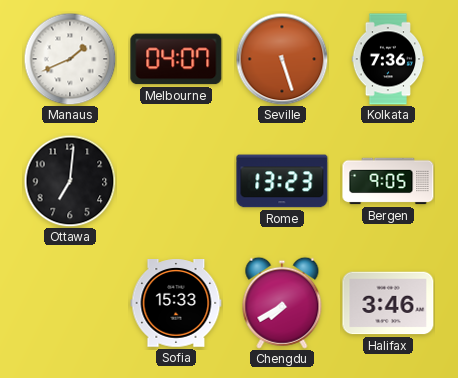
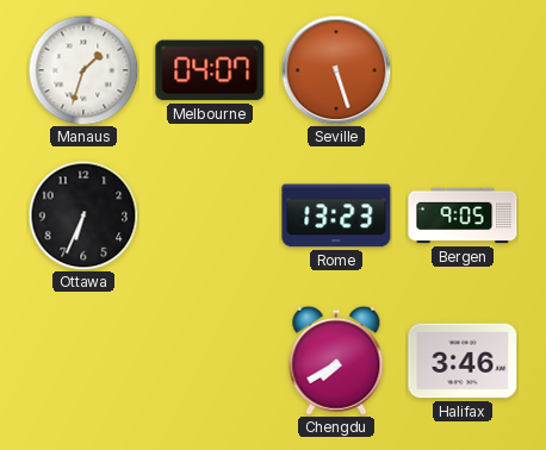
Manaus: 1:41 -> 1:33
Kolkata: 7:36 -> none
Ottawa: 7:01 -> 6:34
Sofia: 15:33 -> none
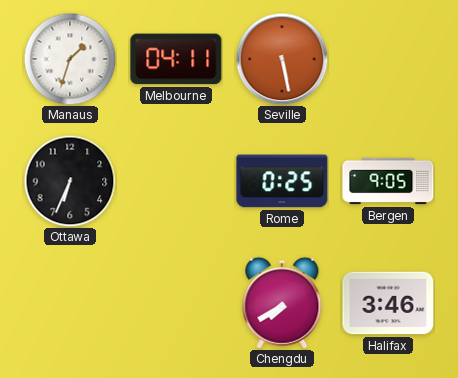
Melbourne: 04:07 -> 04:11
Seville: 5:27 -> 5:28
Rome: 13:23 -> 0:25
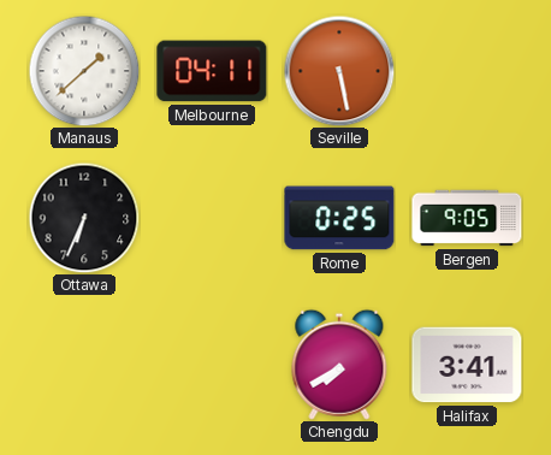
Manaus: 1:33 -> 1:38
Halifax: 3:46 -> 3:41
